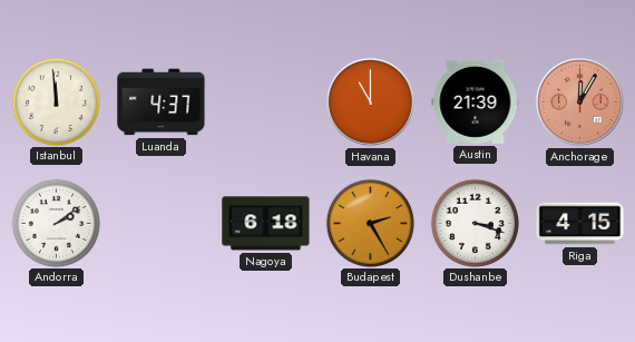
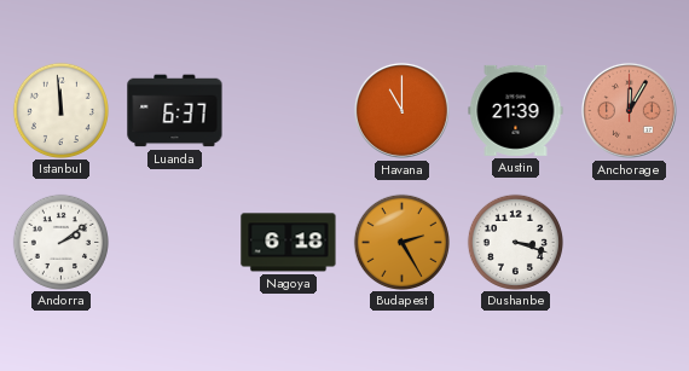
Luanda: 4:37 -> 6:37
Riga: 4:15 -> none
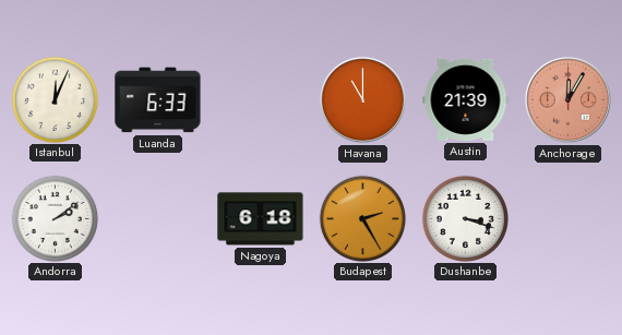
Istanbul: 11:59 -> 12:04
Luanda: 6:37 -> 6:33
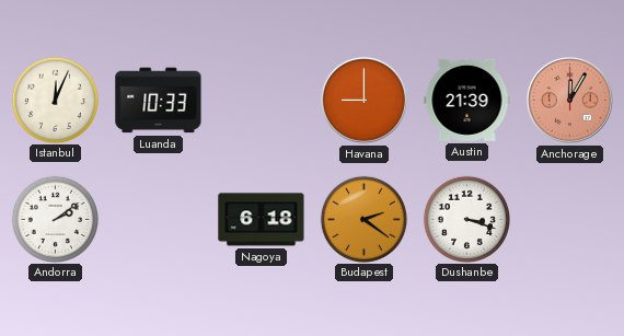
Luanda: 6:33 -> 10:33
Havana: 11:00 -> 9:00
Budapest: 2:25 -> 2:21
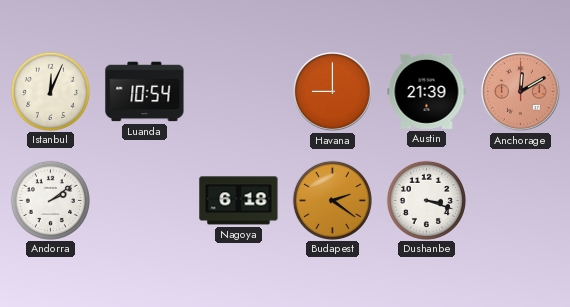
Luanda: 10:33 -> 10:54
Anchorage: 12:05 -> 12:10
